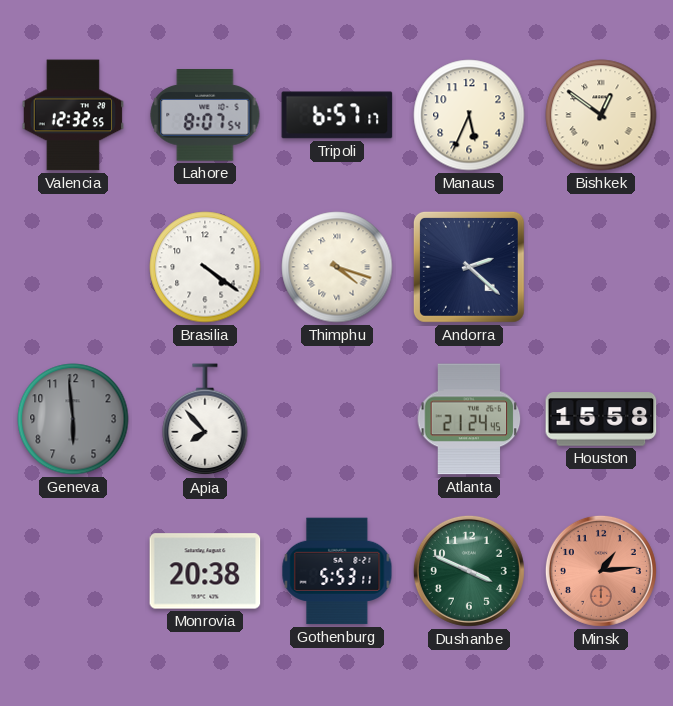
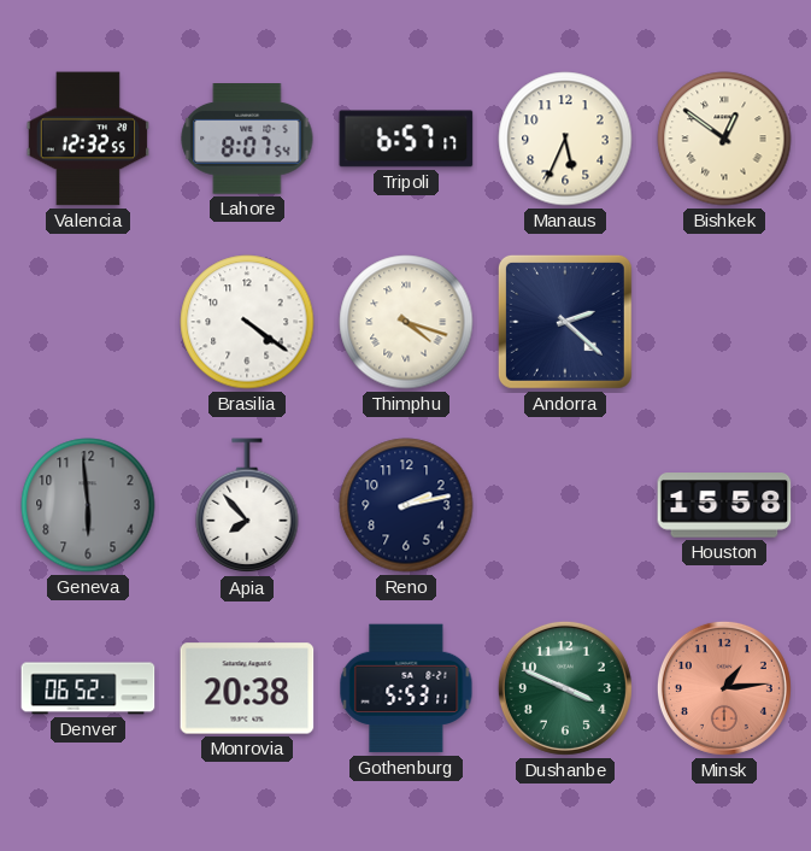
Reno: none -> 2:13
Atlanta: 21:24 -> none
Denver: none -> 06:52
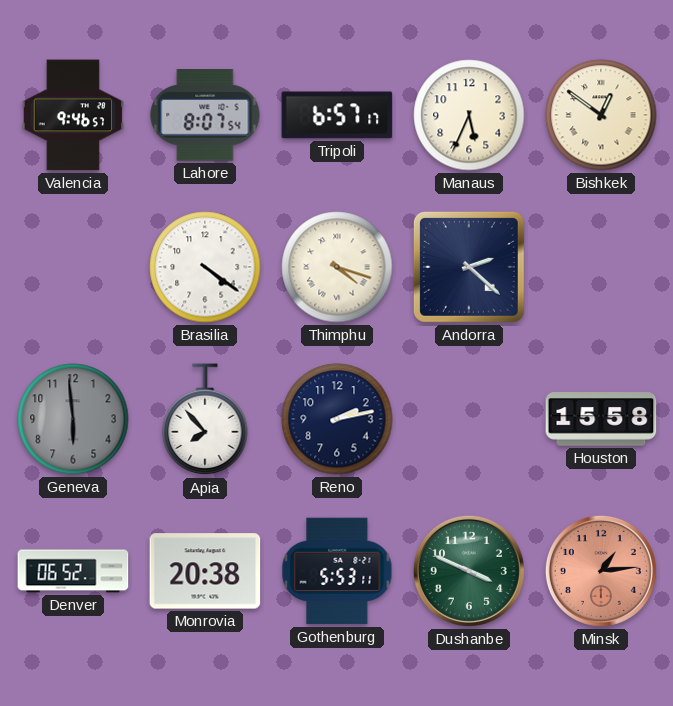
Valencia: 12:32 -> 9:46
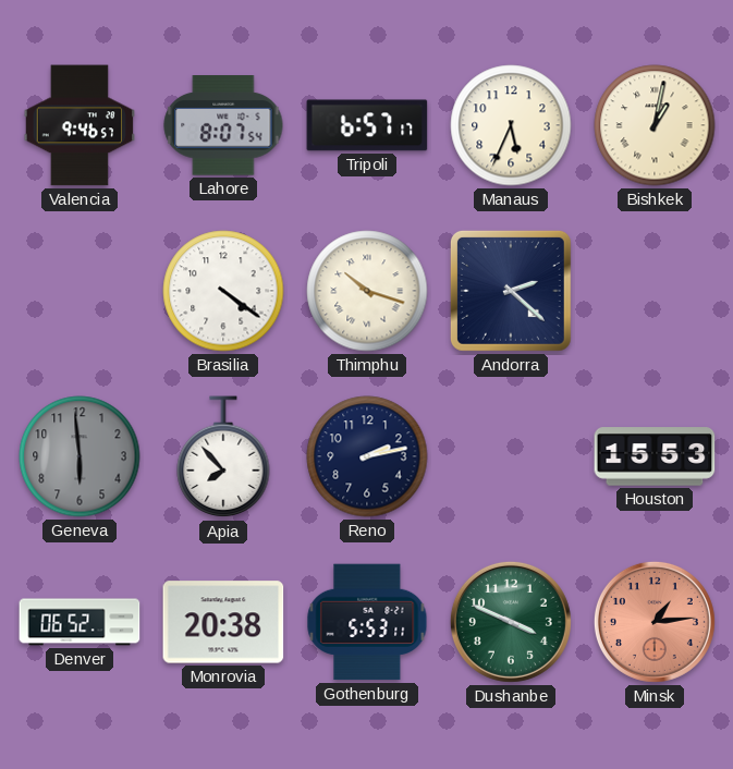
Bishkek: 12:51 -> 1:02
Thimphu: 4:18 -> 10:18
Houston: 15:58 -> 15:53
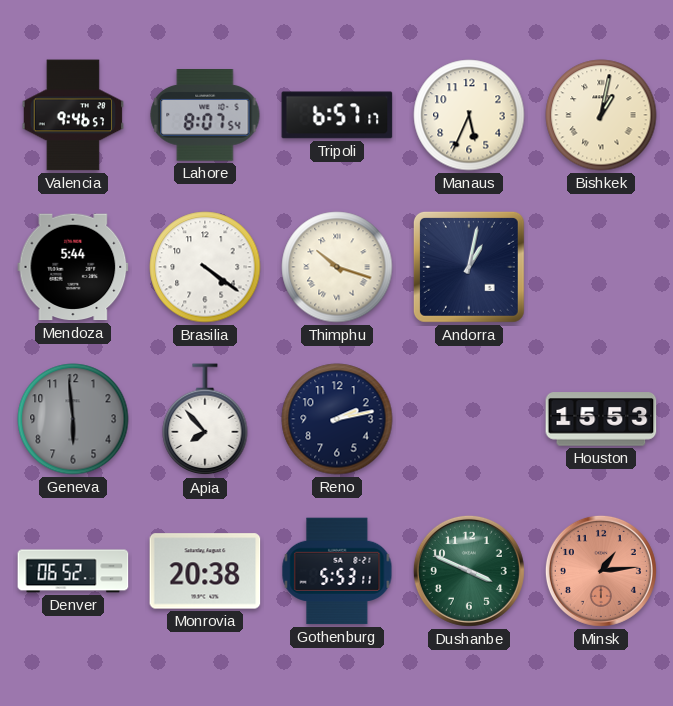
Mendoza: none -> 5:44
Andorra: 2:22 -> 1:02
